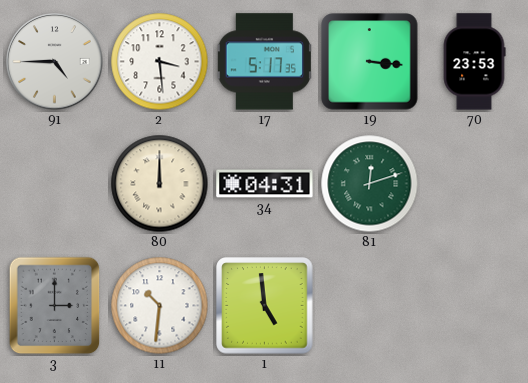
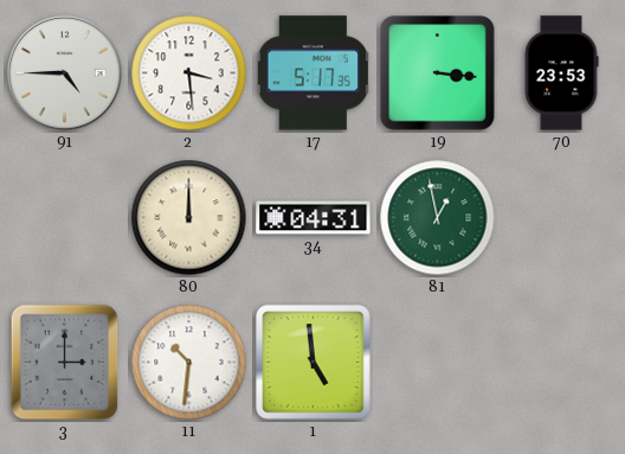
81: 12:12 -> 12:58
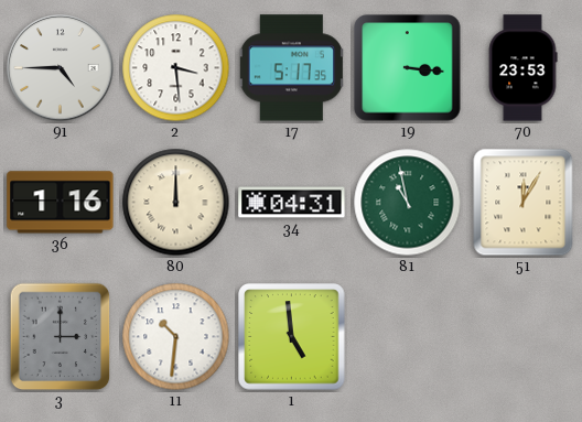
36: none -> 1:16
81: 12:58 -> 10:58
51: none -> 12:05
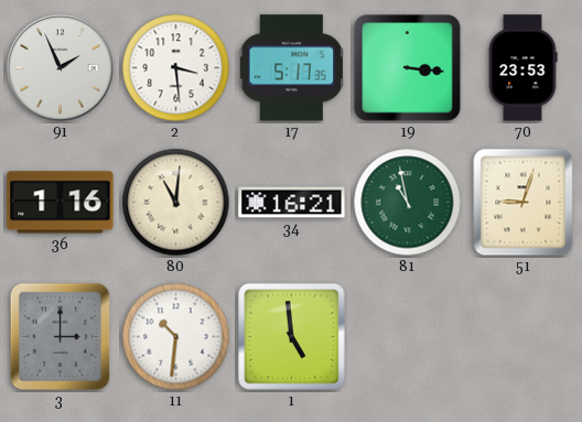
91: 4:45 -> 1:56
80: 12:00 -> 11:01
34: 04:31 -> 16:21
51: 12:05 -> 9:03
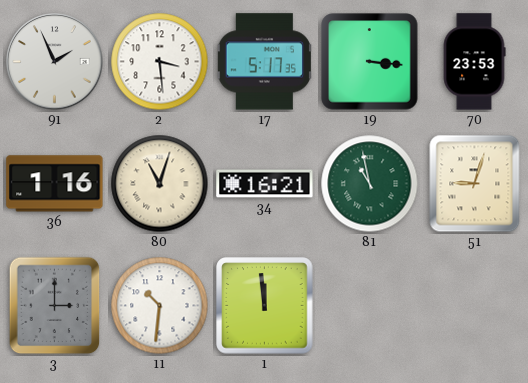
80: 11:01 -> 11:03
1: 4:59 -> 11:59
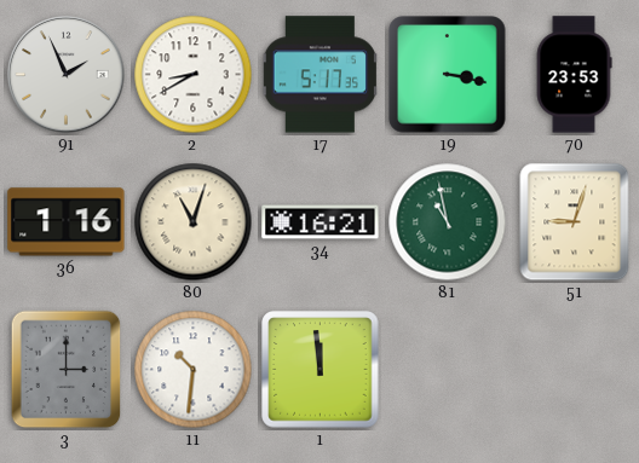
2: 3:29 -> 8:40
19: 3:16 -> 3:17
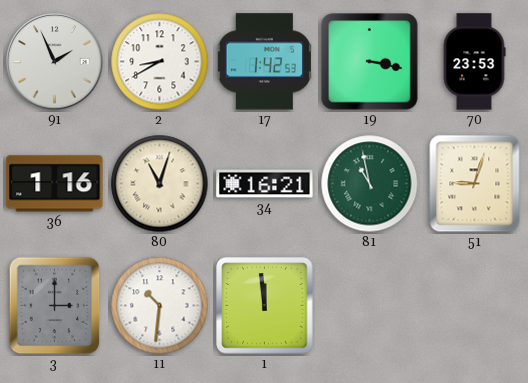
17: 5:17 -> 1:42
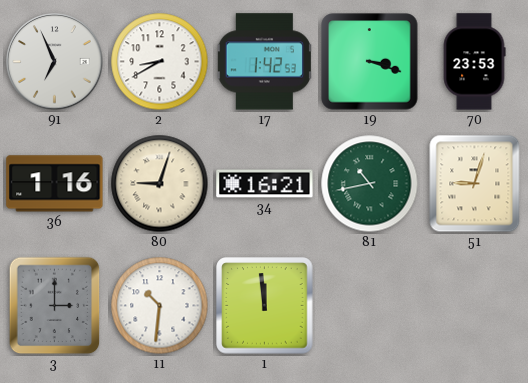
91: 1:56 -> 6:56
19: 3:17 -> 3:18
80: 11:03 -> 9:03
81: 10:58 -> 10:43
